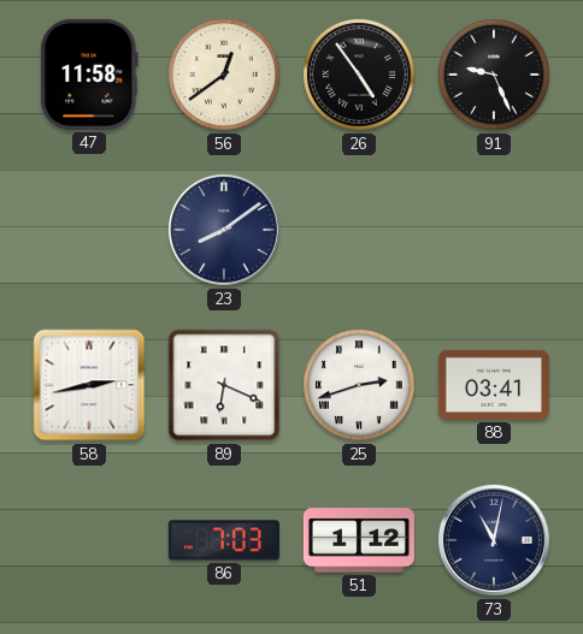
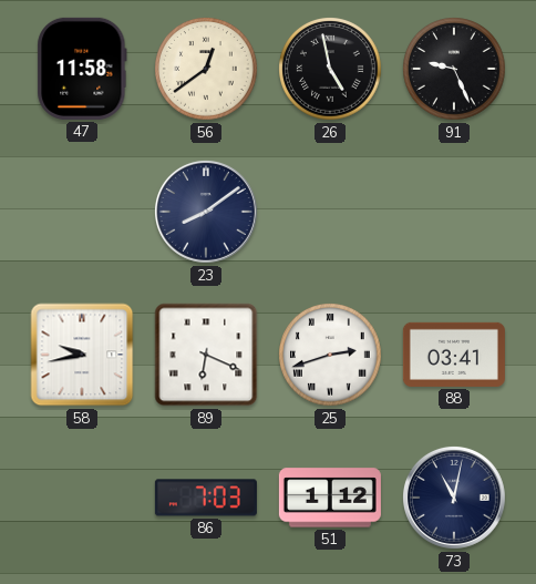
26: 4:54 -> 4:58
58: 2:43 -> 9:43
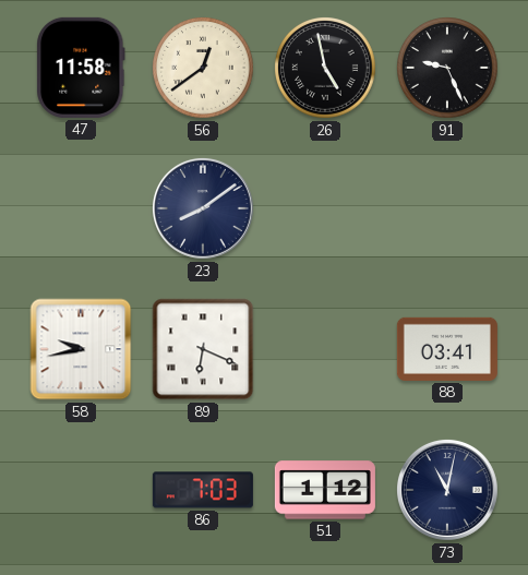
25: 2:42 -> none
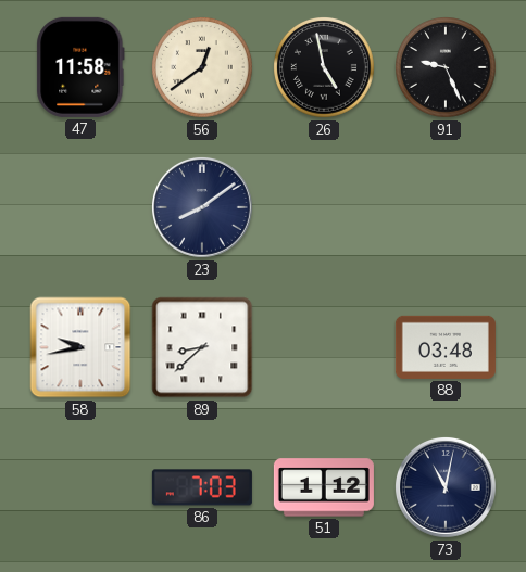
89: 6:19 -> 8:38
88: 03:41 -> 03:48
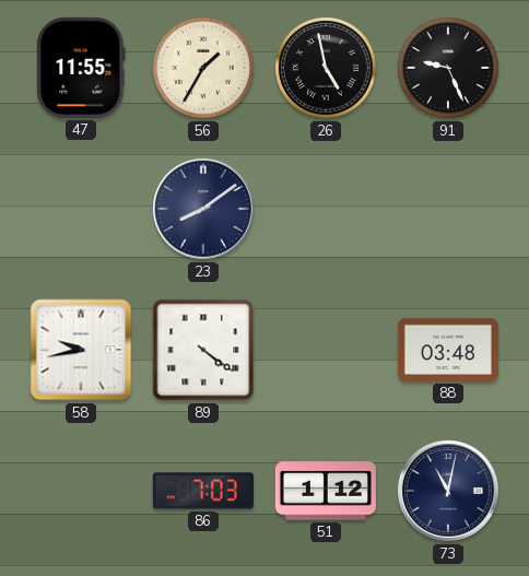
47: 11:58 -> 11:55
56: 12:39 -> 1:35
89: 8:38 -> 4:21
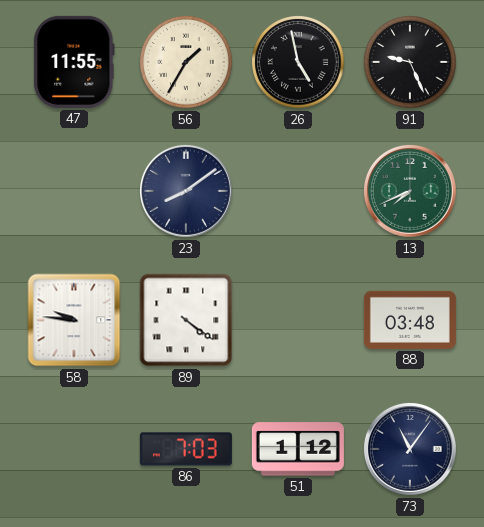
13: none -> 7:41
58: 9:43 -> 9:46
73: 11:02 -> 11:06
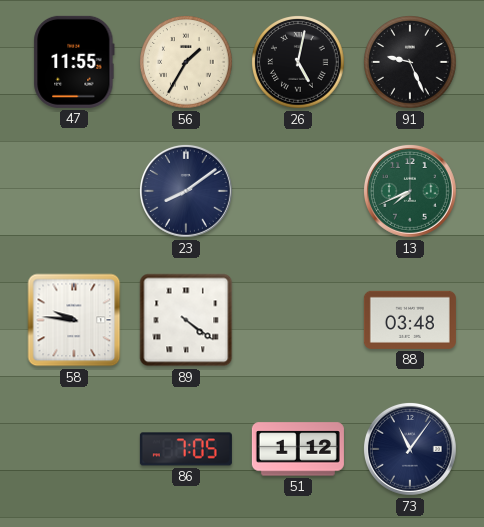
26: 4:58 -> 5:02
86: 7:03 -> 7:05
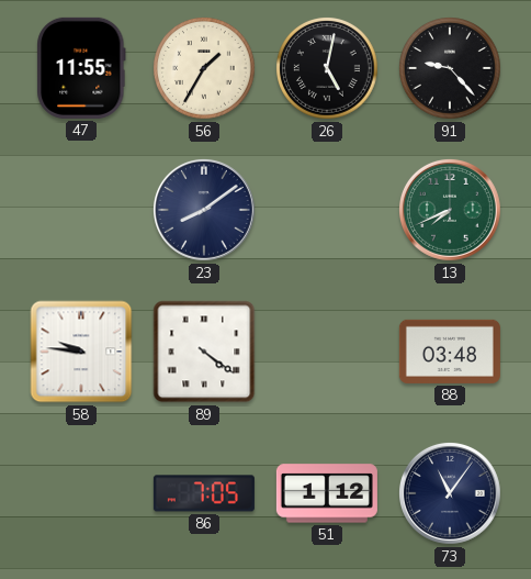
91: 9:26 -> 9:23
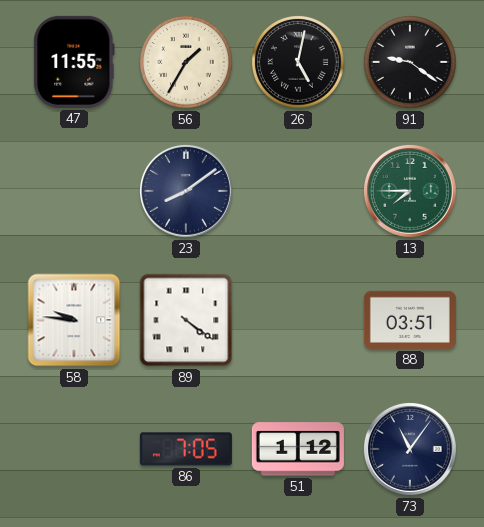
91: 9:23 -> 9:21
13: 7:41 -> 7:45
88: 03:48 -> 03:51
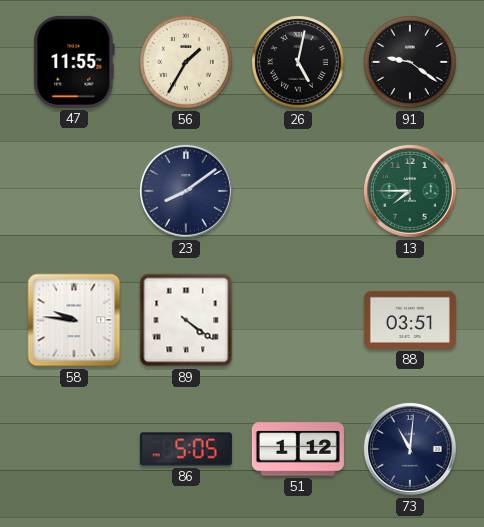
86: 7:05 -> 5:05
73: 11:06 -> 11:01
